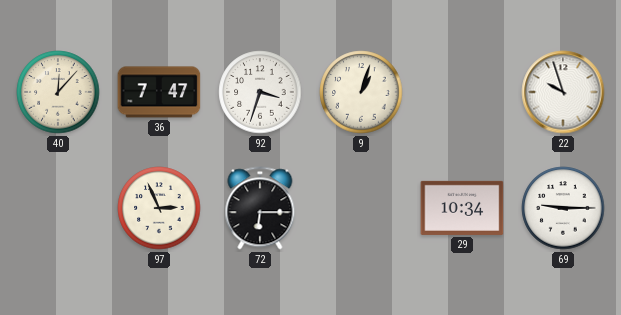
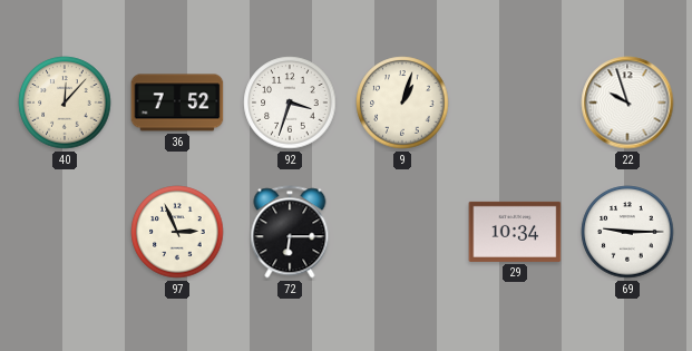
36: 7:47 -> 7:52
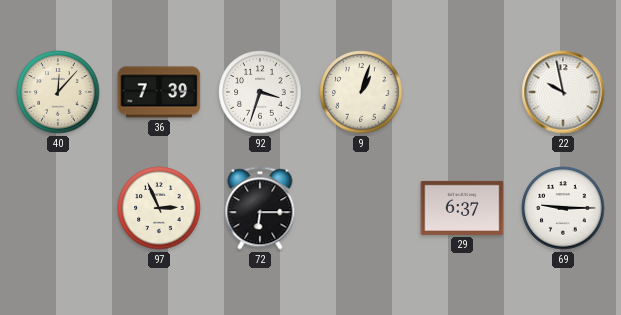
36: 7:52 -> 7:39
22: 9:57 -> 9:58
29: 10:34 -> 6:37
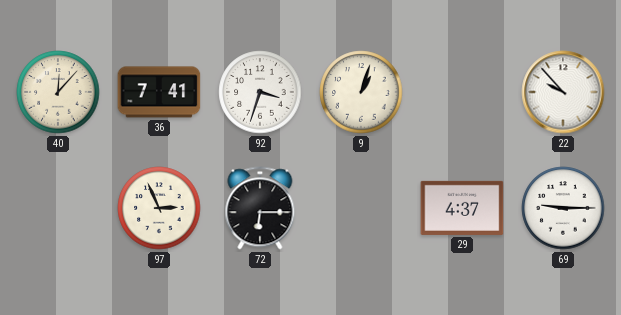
36: 7:39 -> 7:41
22: 9:58 -> 9:53
29: 6:37 -> 4:37
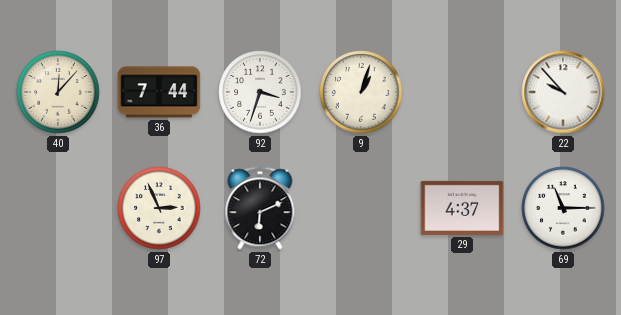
36: 7:41 -> 7:44
72: 6:15 -> 6:11
69: 9:15 -> 11:15
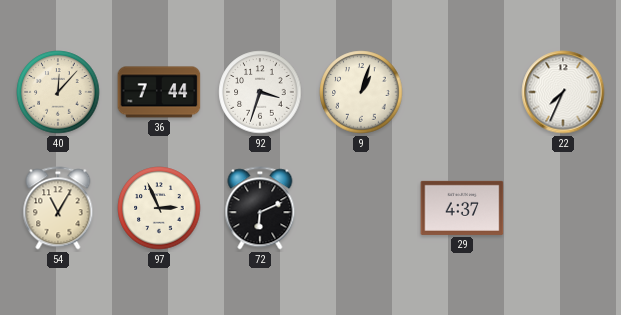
22: 9:53 -> 7:34
54: none -> 11:05
69: 11:15 -> none
